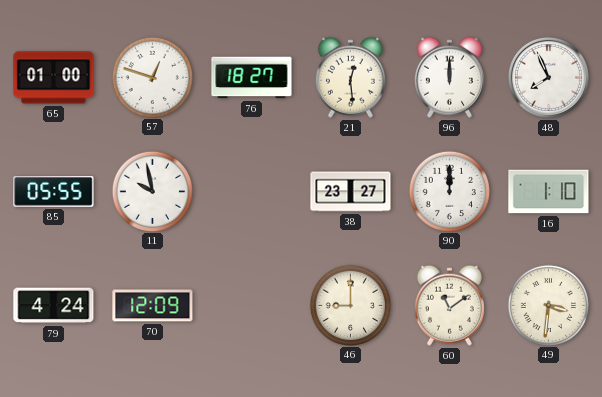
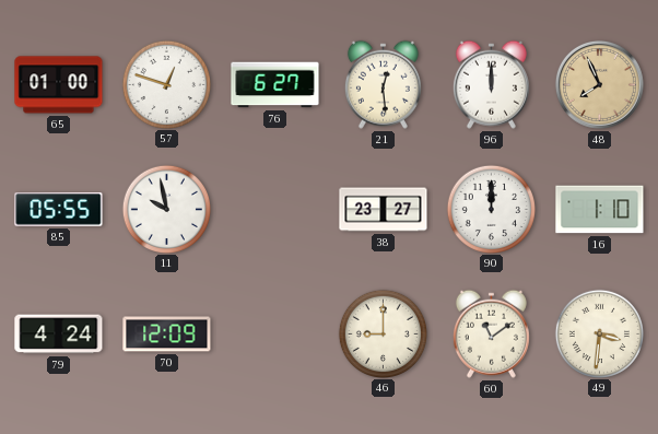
76: 18:27 -> 6:27
48 dial: white -> champagne
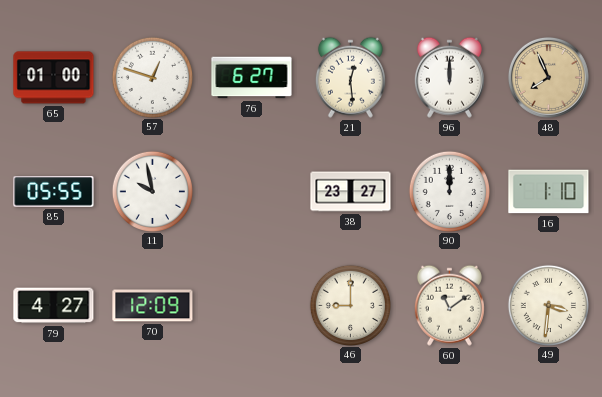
79: 4:24 -> 4:27
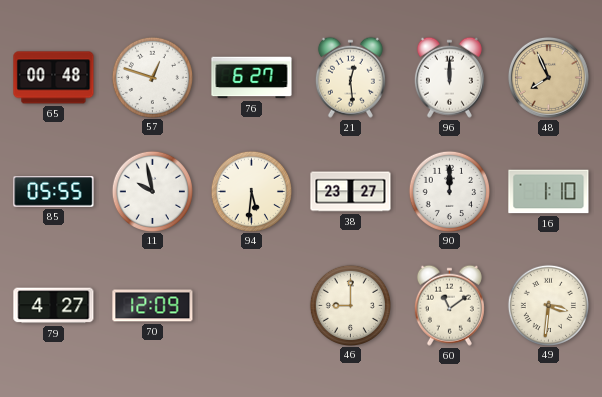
65: 01:00 -> 00:48
94: none -> 5:31
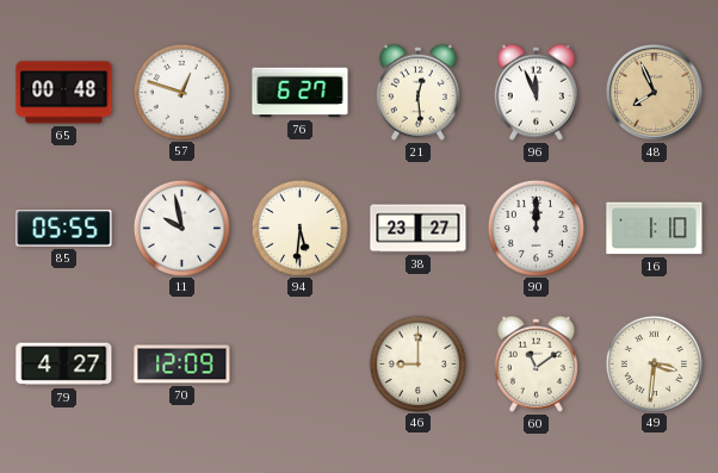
96: 12:00 -> 11:56
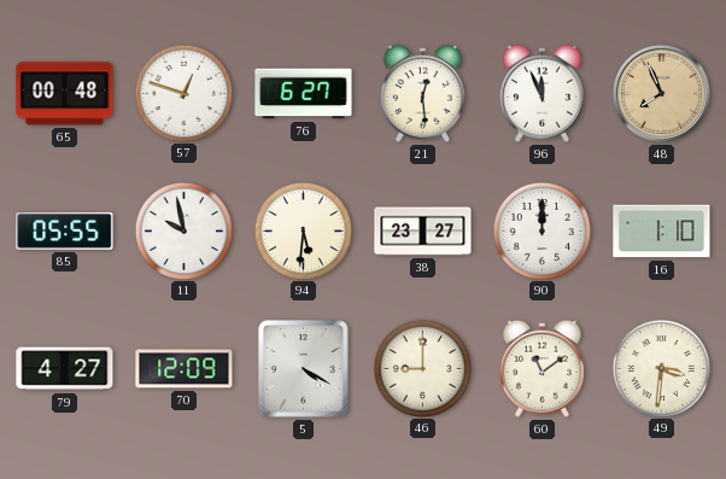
5: none -> 4:20
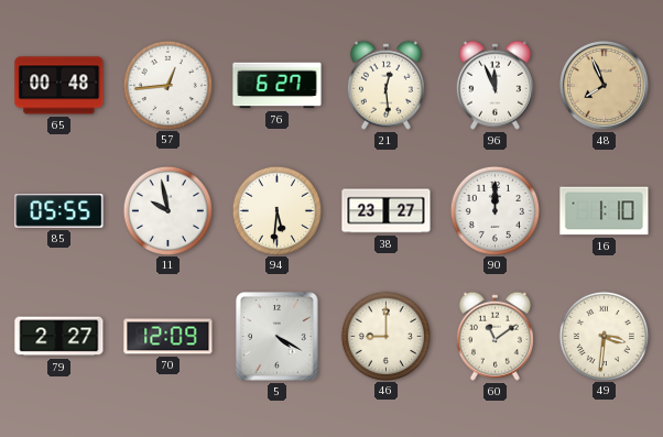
57: 12:48 -> 12:44
79: 4:27 -> 2:27
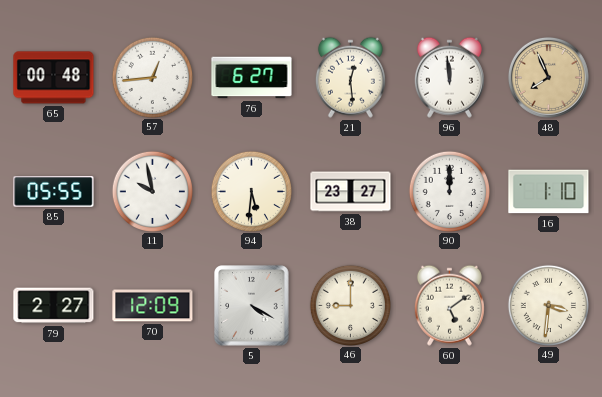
96: 11:56 -> 11:59
60: 11:09 -> 5:09
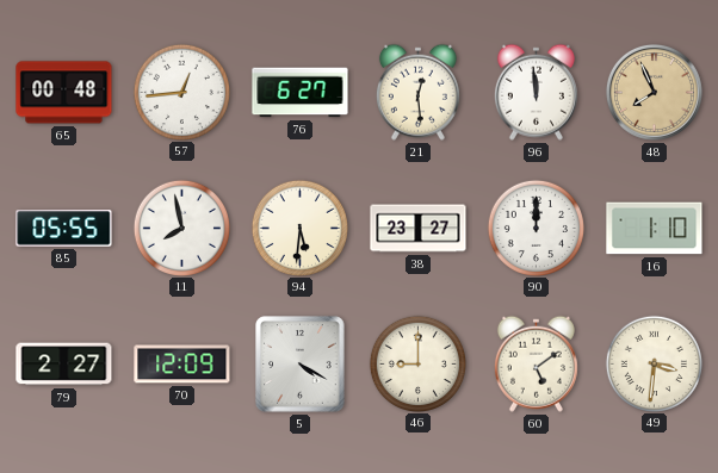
11: 9:58 -> 7:58
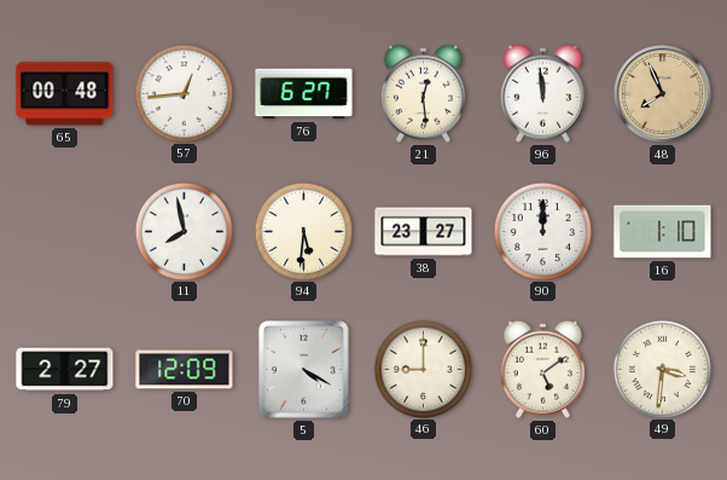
85: 05:55 -> none
